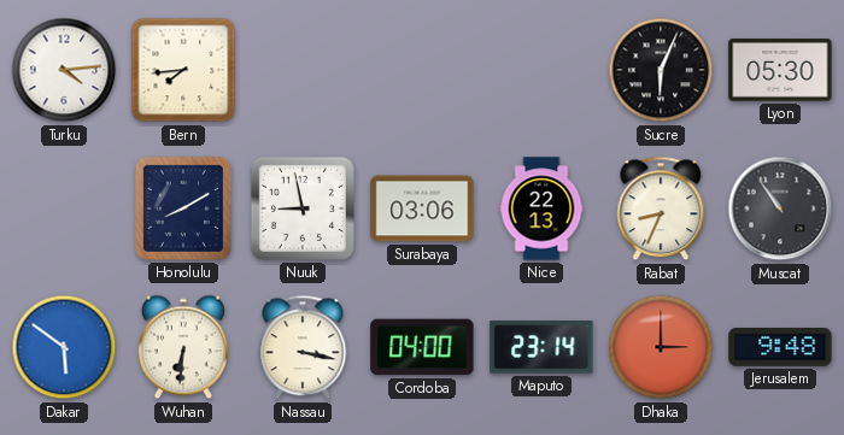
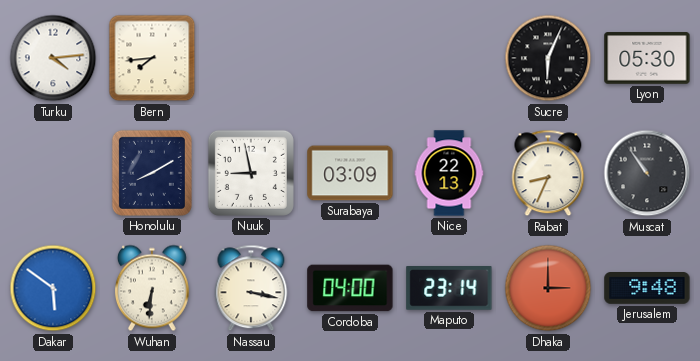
Surabaya: 03:06 -> 03:09
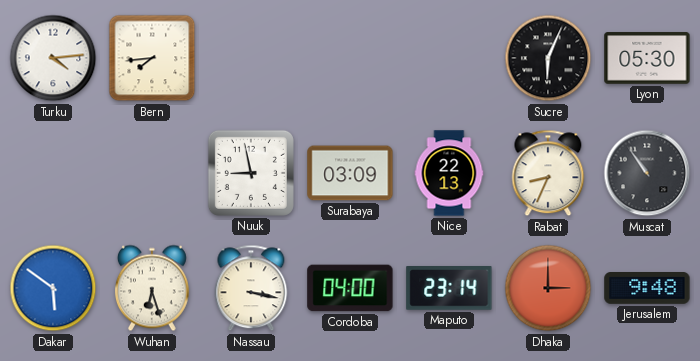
Honolulu: 8:10 -> none
Wuhan: 6:31 -> 6:27
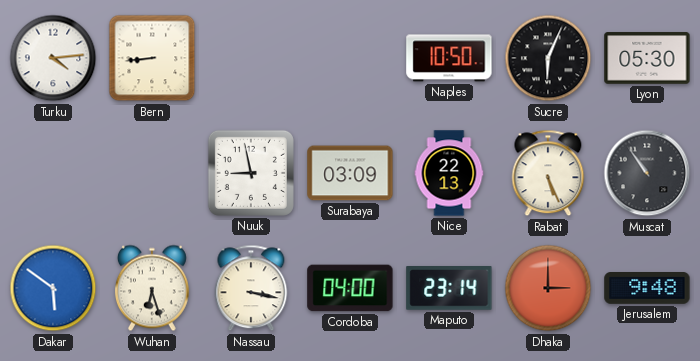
Bern: 7:44 -> 8:44
Naples: none -> 10:50
Rabat: 8:34 -> 5:26
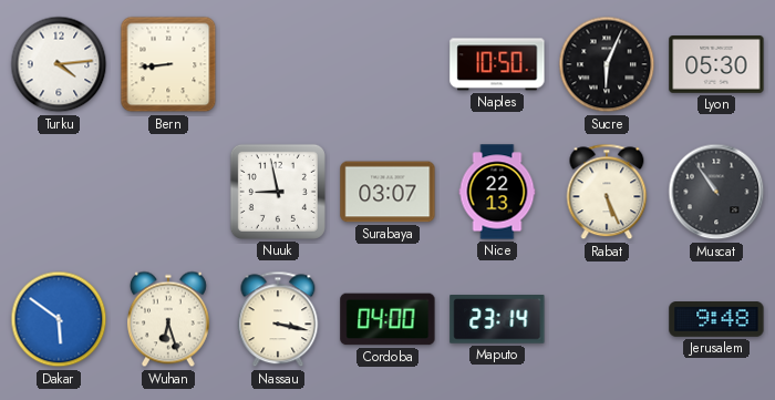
Surabaya: 03:09 -> 03:07
Dhaka: 3:00 -> none
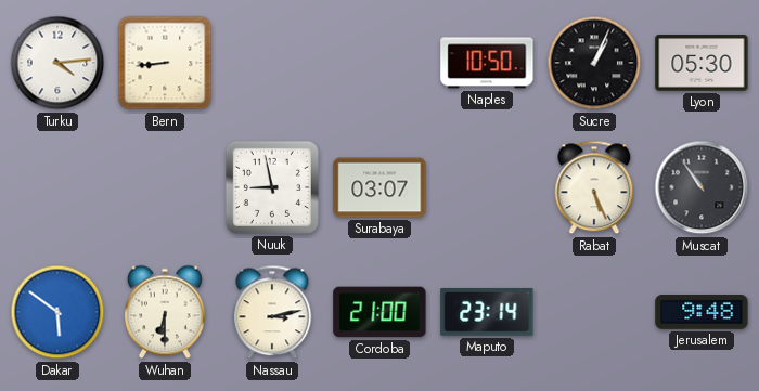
Sucre: 6:04 -> 1:04
Nice: 22:13 -> none
Wuhan: 6:27 -> 6:30
Nassau: 3:17 -> 3:13
Cordoba: 04:00 -> 21:00
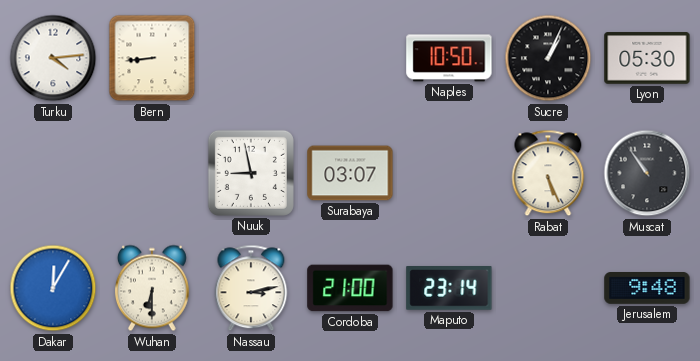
Dakar: 5:51 -> 12:05
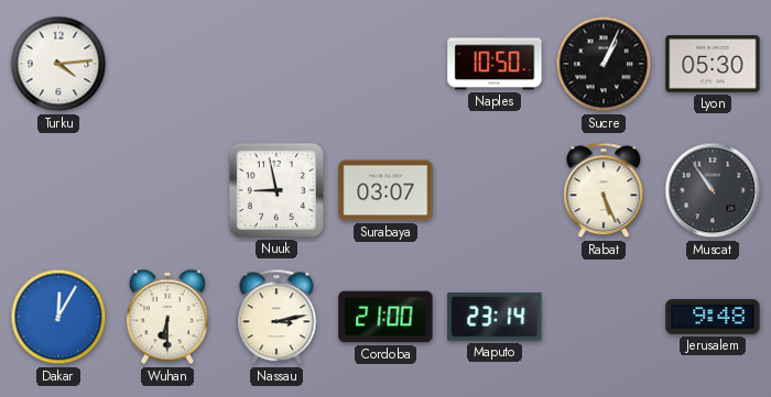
Bern: 8:44 -> none
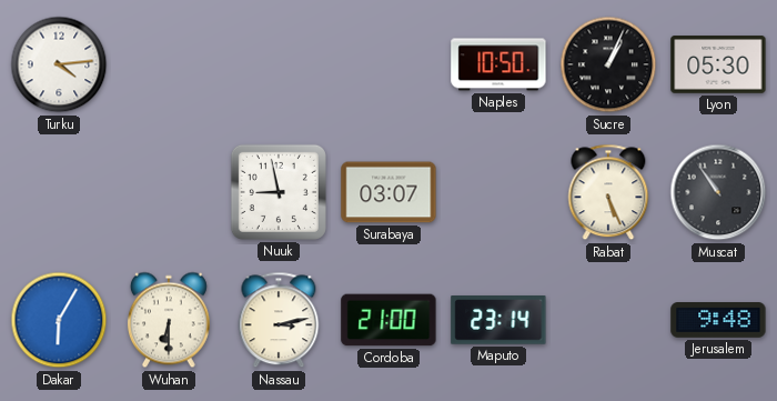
Dakar: 12:05 -> 6:05
